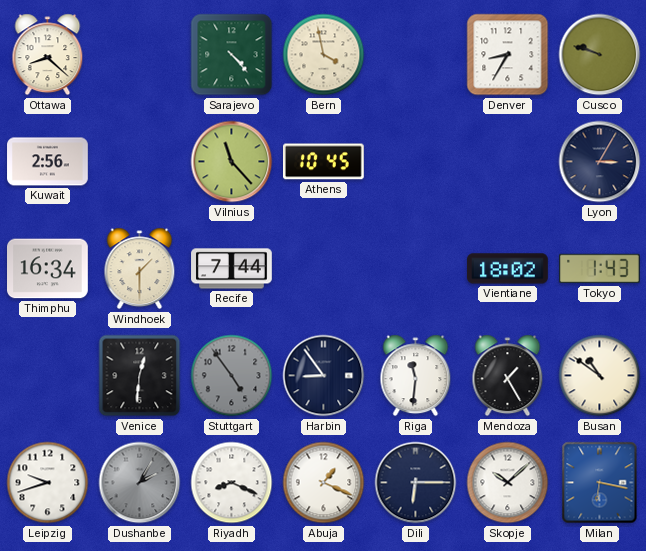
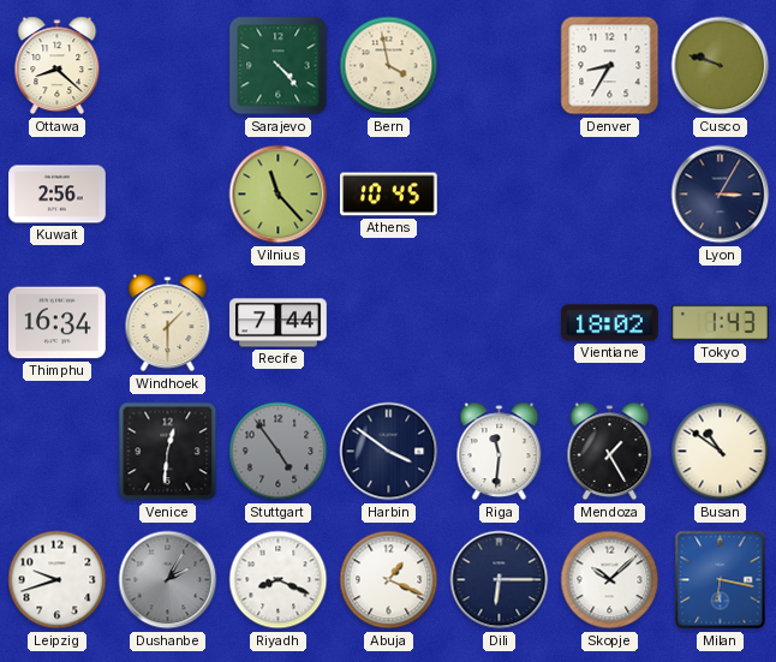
Harbin: 8:54 -> 3:51
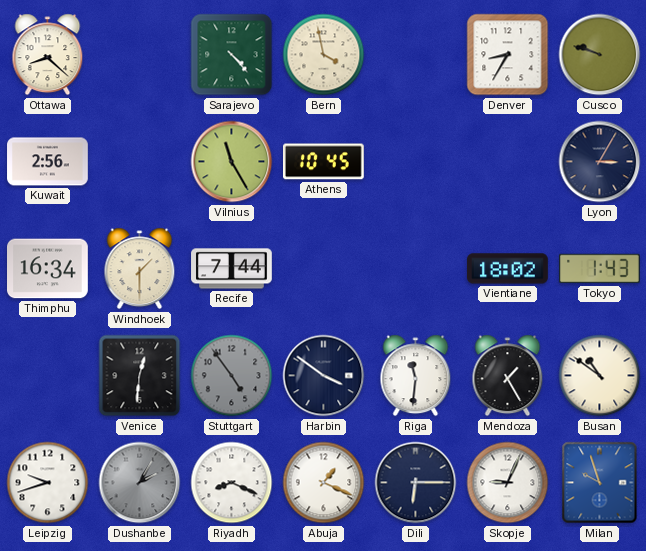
Vilnius: 11:23 -> 11:25
Skopje: 10:08 -> 9:04
Milan: 6:17 -> 9:57
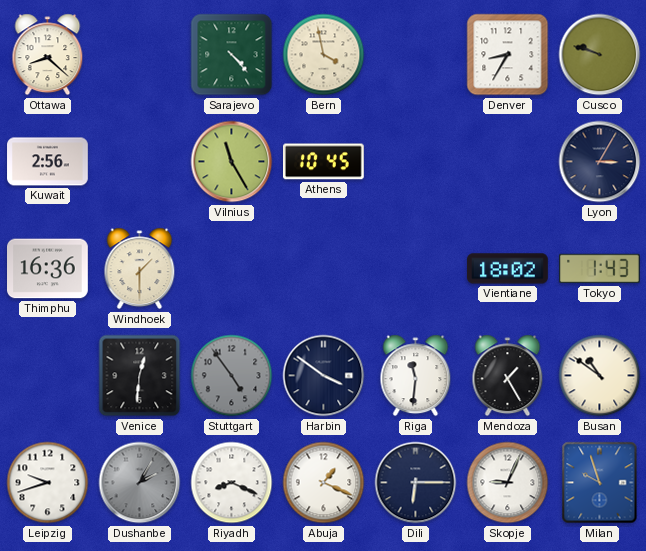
Thimphu: 16:34 -> 16:36
Recife: 7:44 -> none
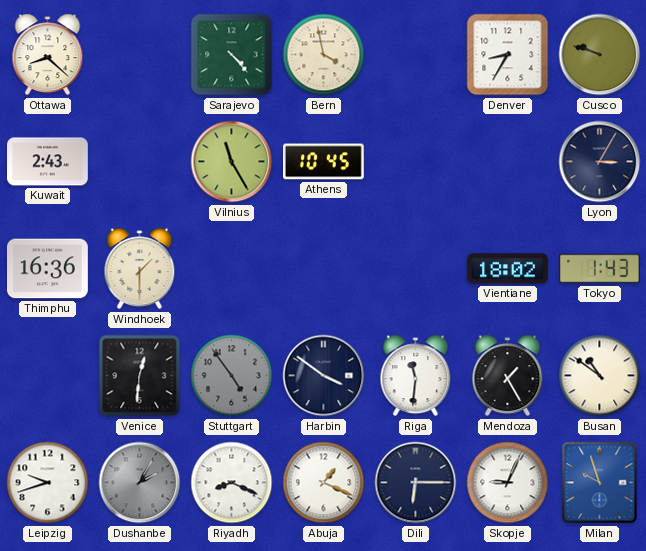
Kuwait: 2:56 -> 2:43
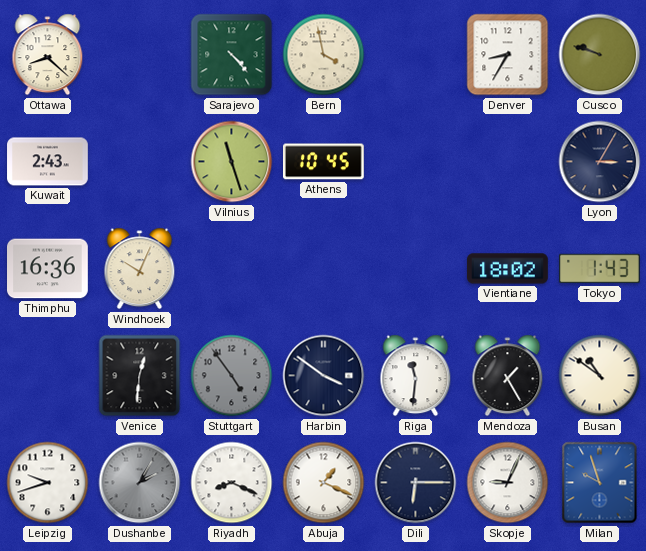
Vilnius: 11:25 -> 11:27
Windhoek: 1:30 -> 10:04
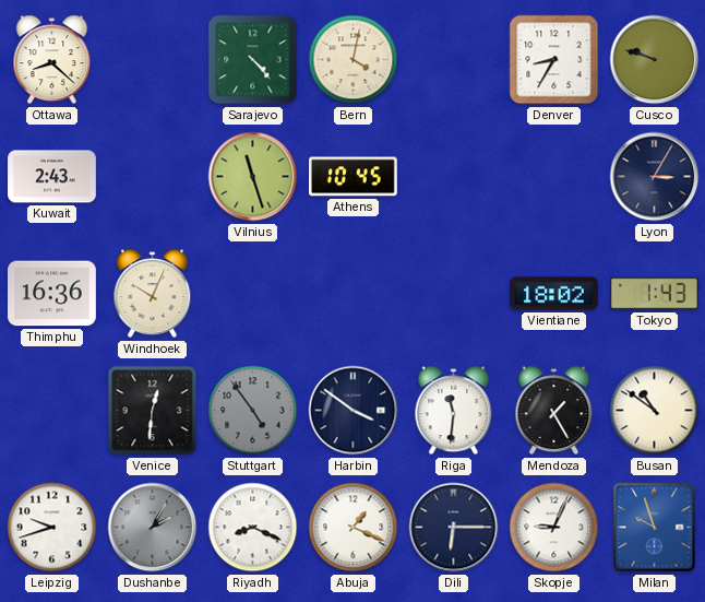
Bern: 3:58 -> 4:02
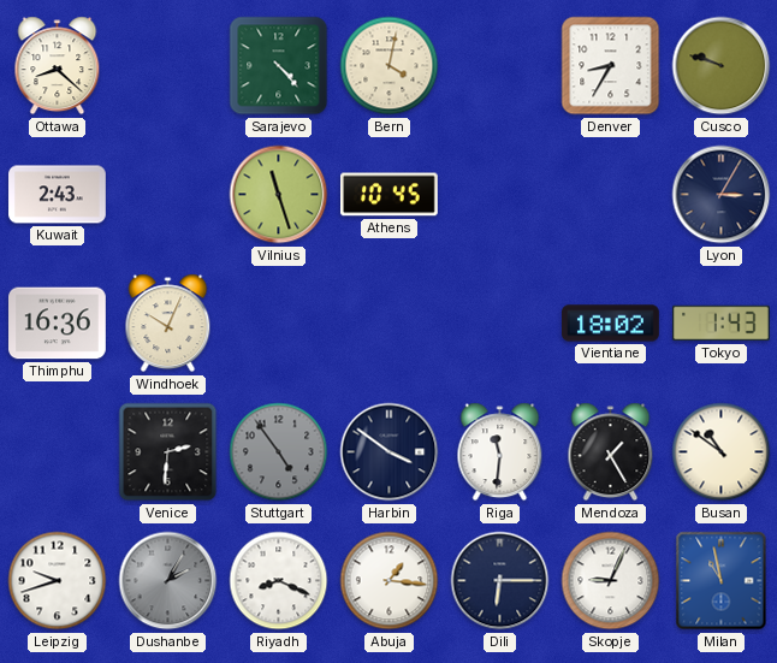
Venice: 12:31 -> 2:31
Abuja: 1:19 -> 1:16
Milan: 9:57 -> 10:58
